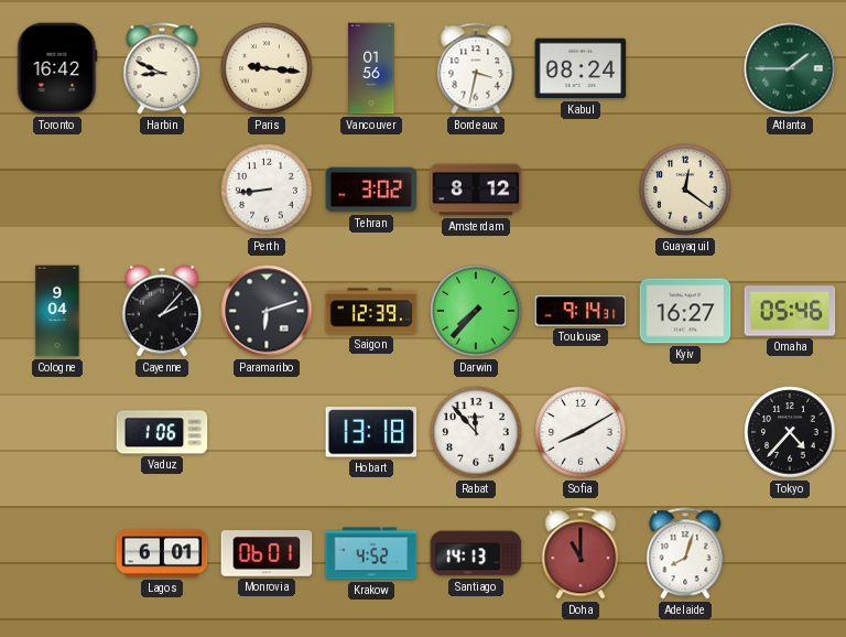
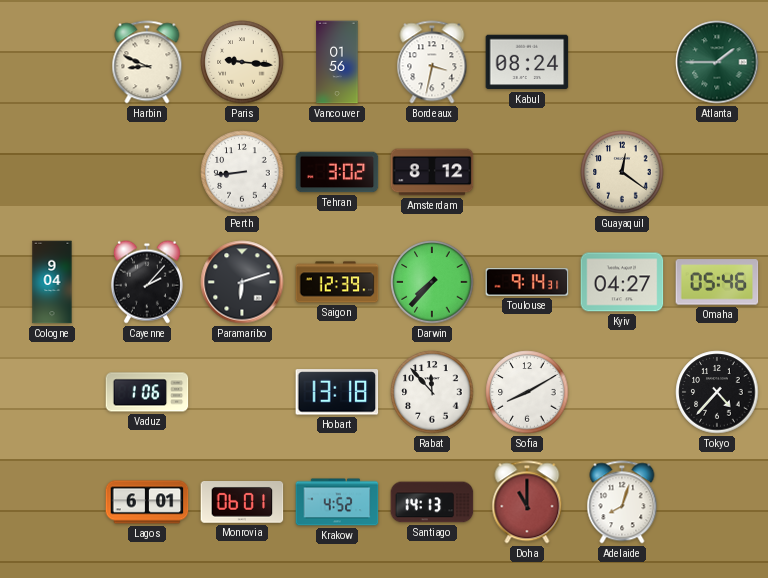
Toronto: 16:42 -> none
Kyiv: 16:27 -> 04:27
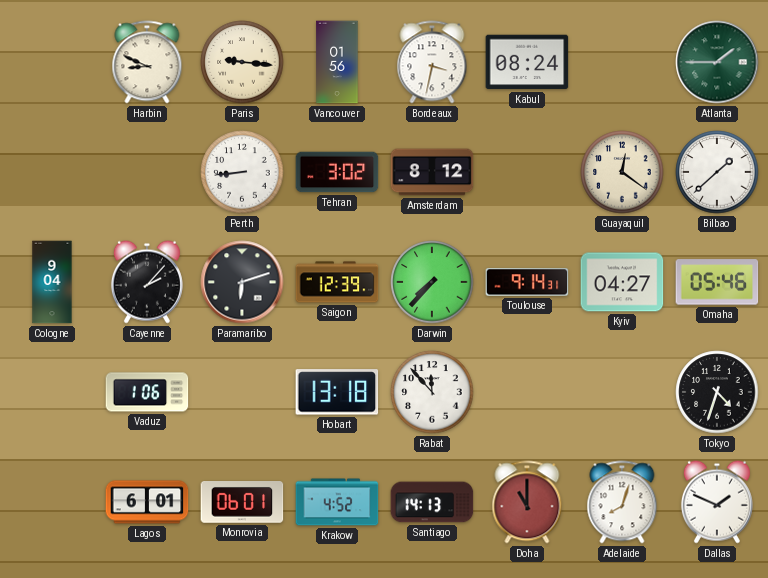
Bilbao: none -> 1:38
Sofia: 8:10 -> none
Tokyo: 4:37 -> 4:33
Dallas: none -> 1:49
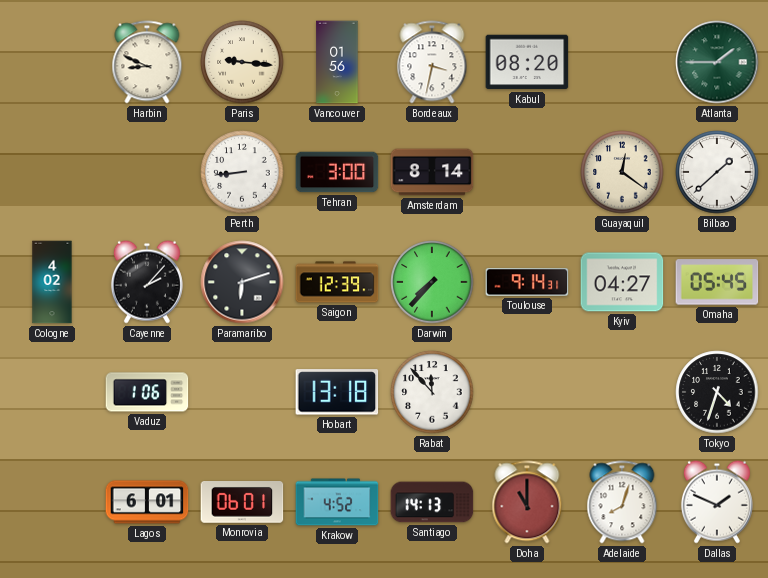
Kabul: 08:24 -> 08:20
Tehran: 3:02 -> 3:00
Amsterdam: 8:12 -> 8:14
Cologne: 9:04 -> 4:02
Omaha: 05:46 -> 05:45
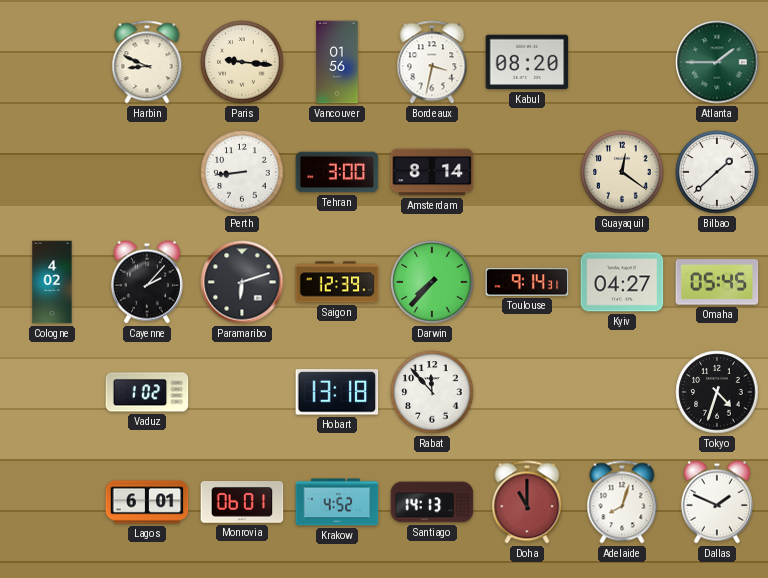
Vaduz: 1:06 -> 1:02
